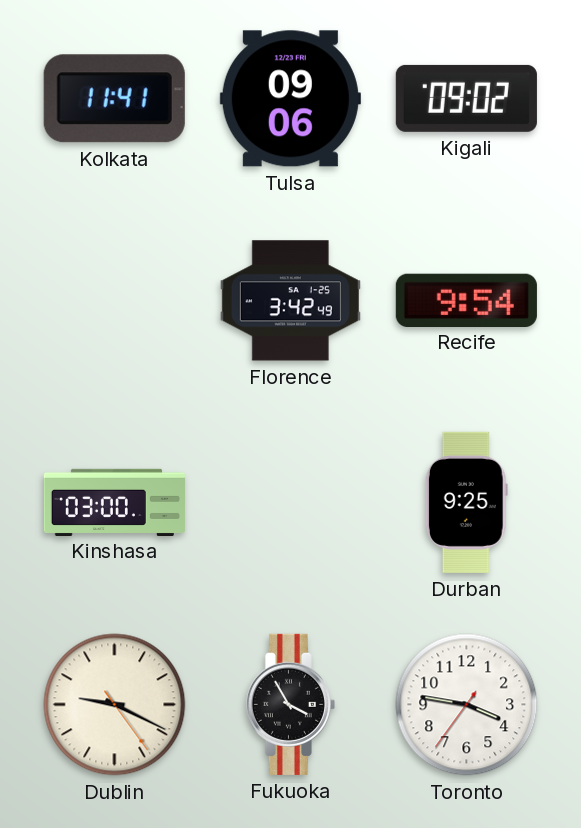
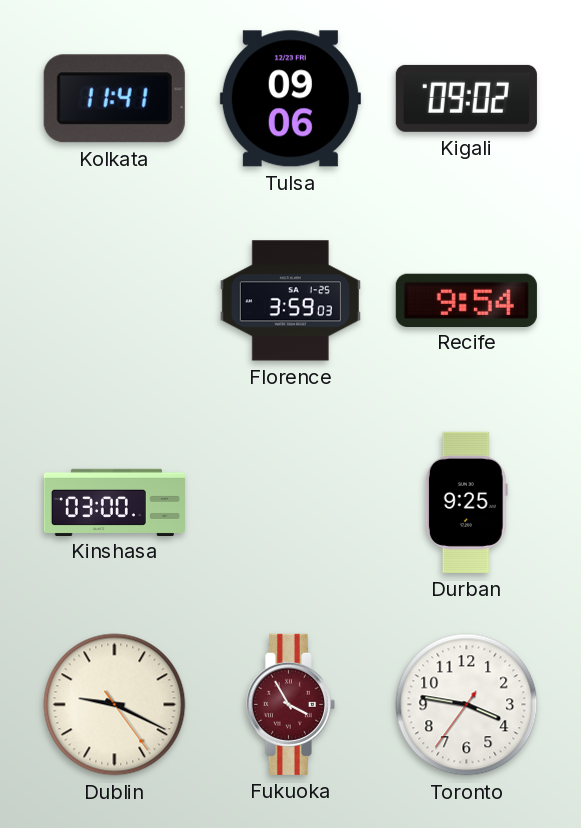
Florence: 3:42 -> 3:59
Fukuoka dial: black -> burgundy
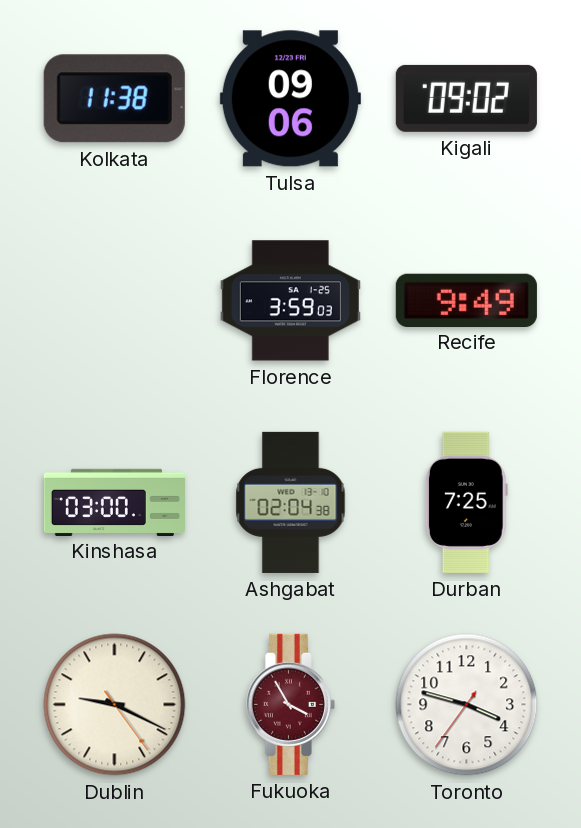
Kolkata: 11:41 -> 11:38
Recife: 9:54 -> 9:49
Ashgabat: none -> 02:04
Durban: 9:25 -> 7:25
Toronto: 3:46 -> 3:47
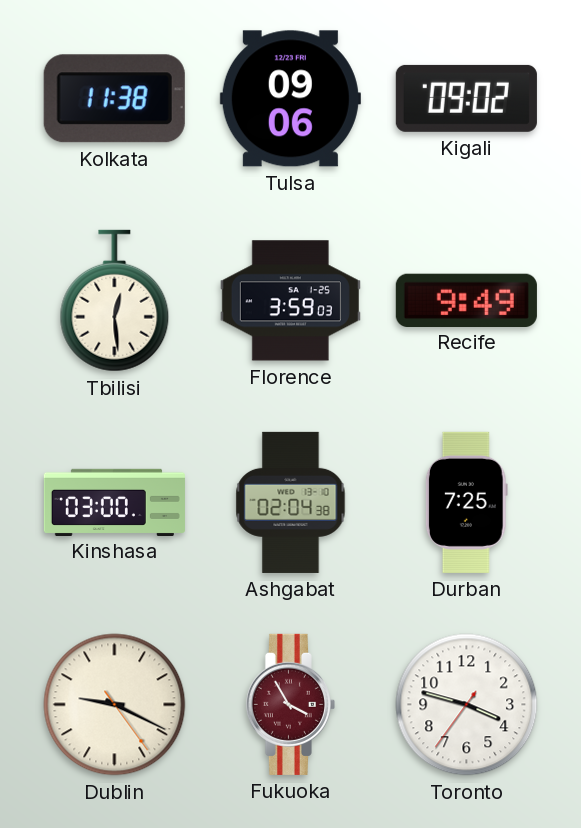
Tbilisi: none -> 12:29
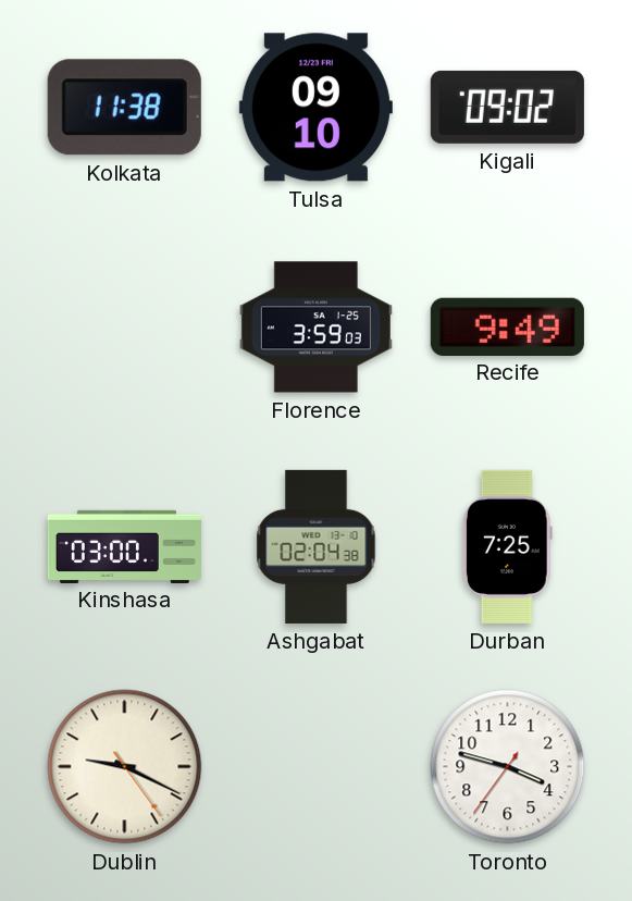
Tulsa: 09:06 -> 09:10
Tbilisi: 12:29 -> none
Fukuoka: 3:55 -> none
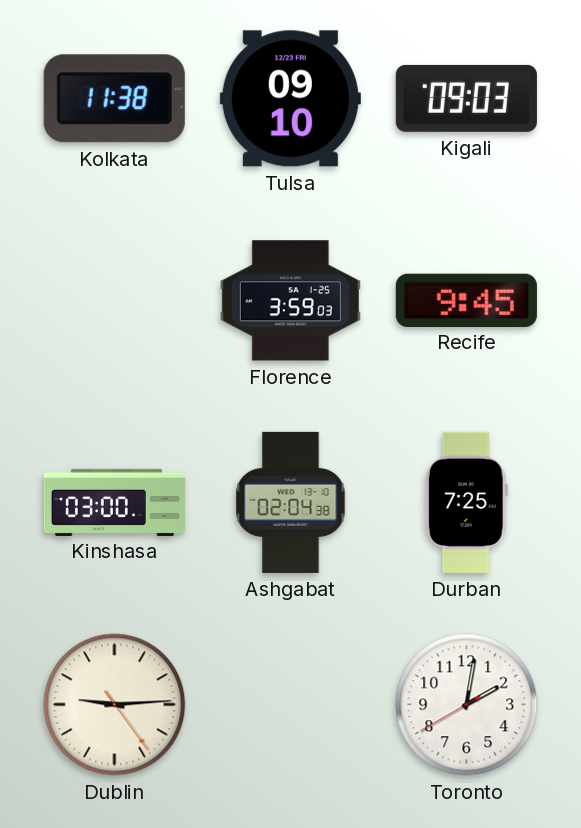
Kigali: 09:02 -> 09:03
Recife: 9:49 -> 9:45
Dublin: 9:19 -> 9:14
Toronto: 3:47 -> 2:01
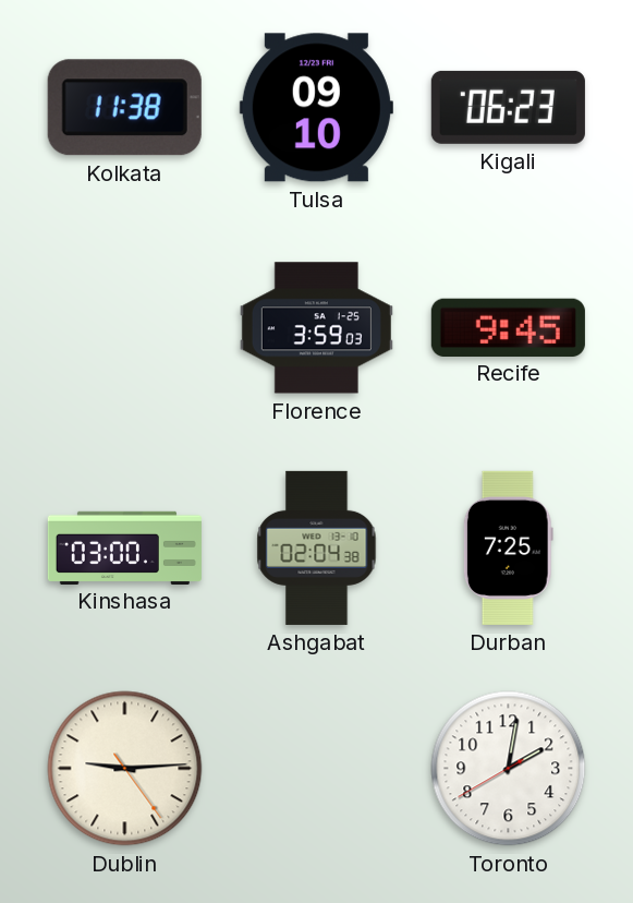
Kigali: 09:03 -> 06:23
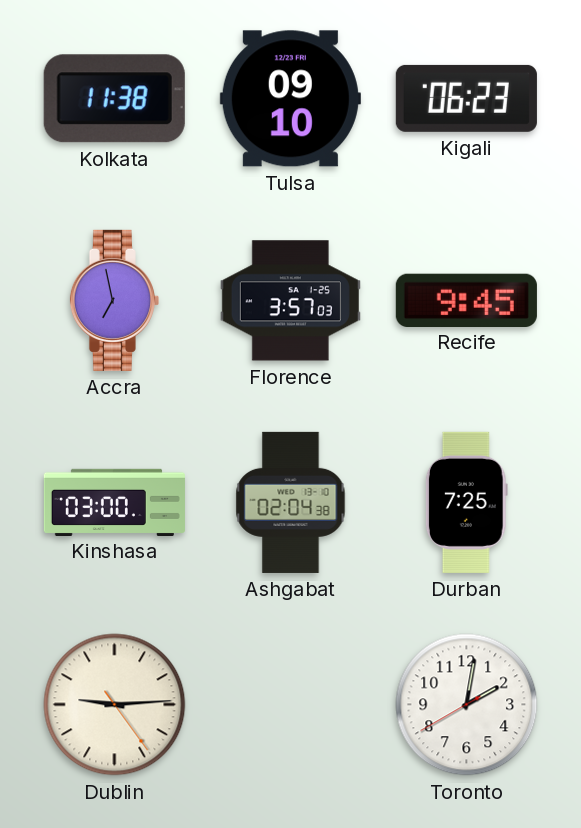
Accra: none -> 6:58
Florence: 3:59 -> 3:57
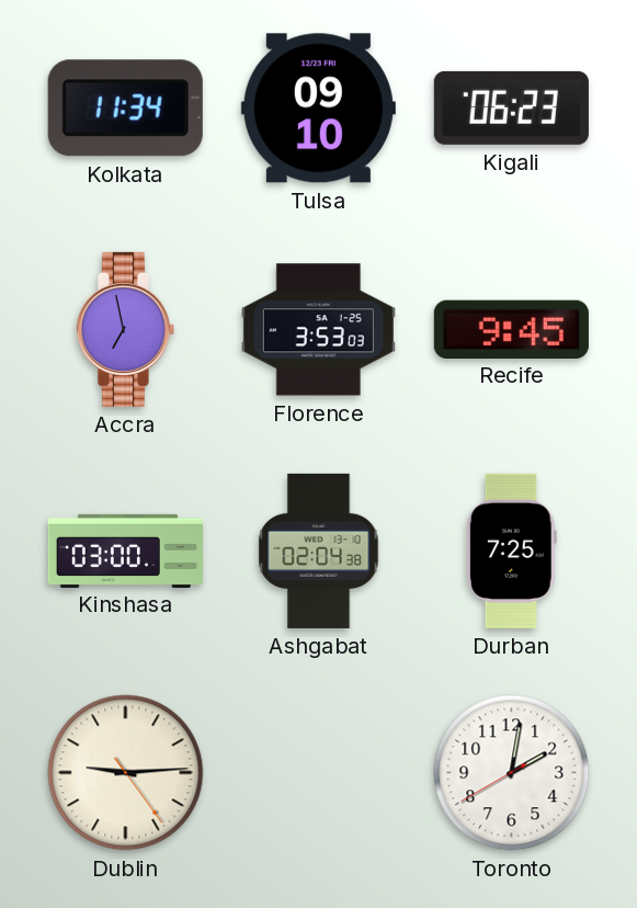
Kolkata: 11:38 -> 11:34
Florence: 3:57 -> 3:53
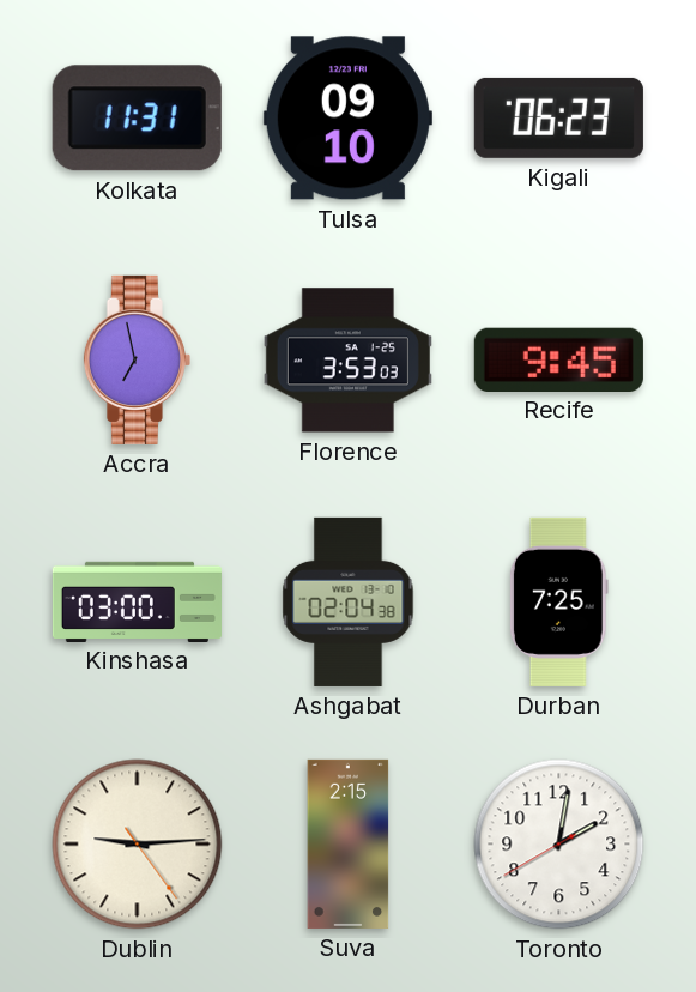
Kolkata: 11:34 -> 11:31
Suva: none -> 2:15
